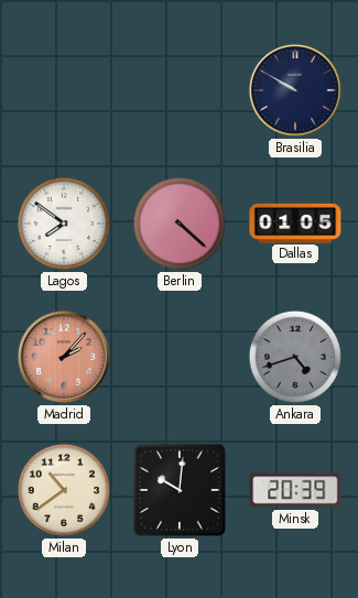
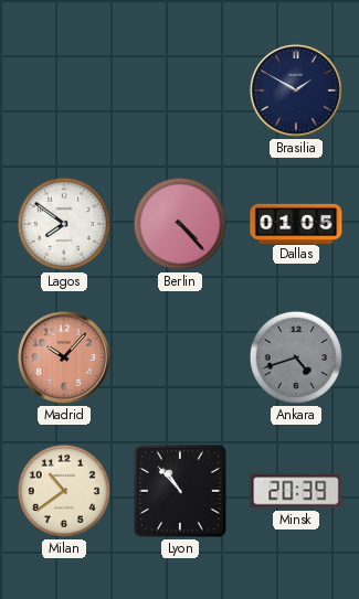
Brasilia: 9:50 -> 1:50
Berlin: 4:22 -> 4:23
Madrid: 2:07 -> 10:07
Lyon: 10:01 -> 10:53
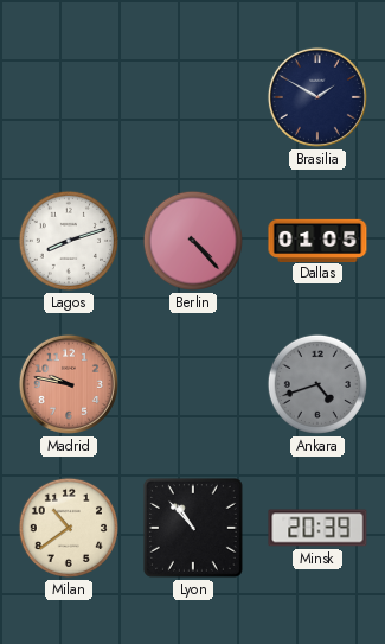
Lagos: 7:51 -> 8:12
Madrid: 10:07 -> 9:47
